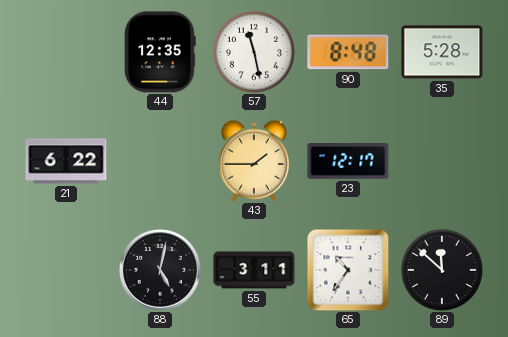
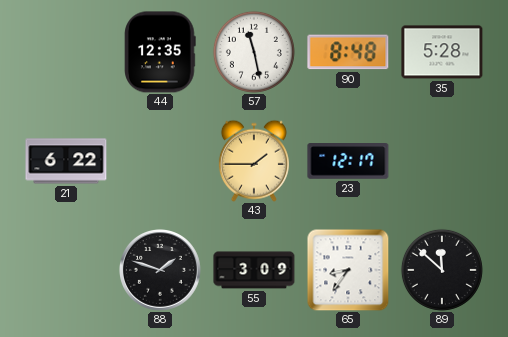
88: 5:02 -> 1:48
55: 3:11 -> 3:09
65: 10:36 -> 8:36
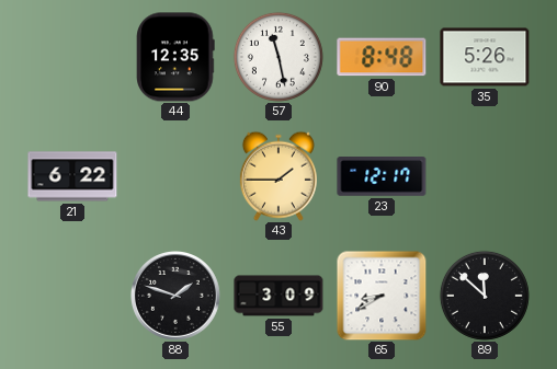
35: 5:28 -> 5:26
65: 8:36 -> 8:40
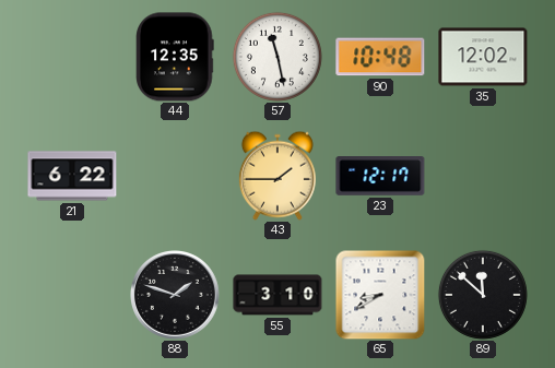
90: 8:48 -> 10:48
35: 5:26 -> 12:02
55: 3:09 -> 3:10
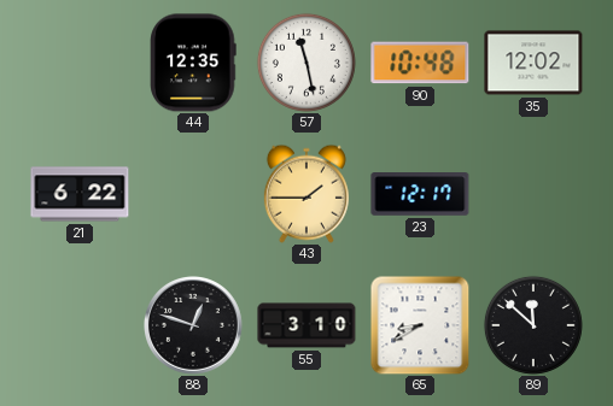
88: 1:48 -> 12:48
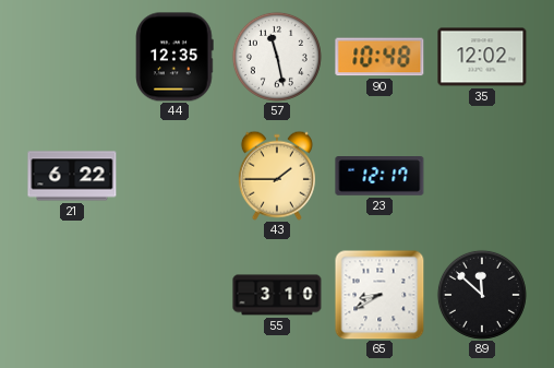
88: 12:48 -> none
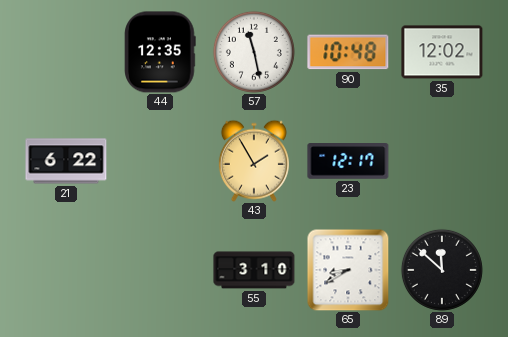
43: 1:45 -> 1:55
